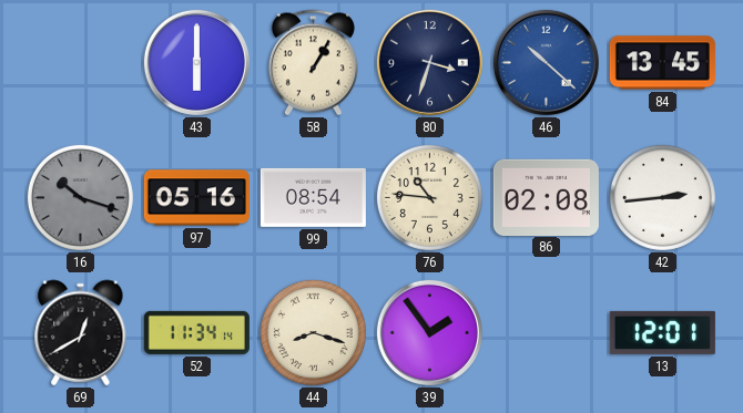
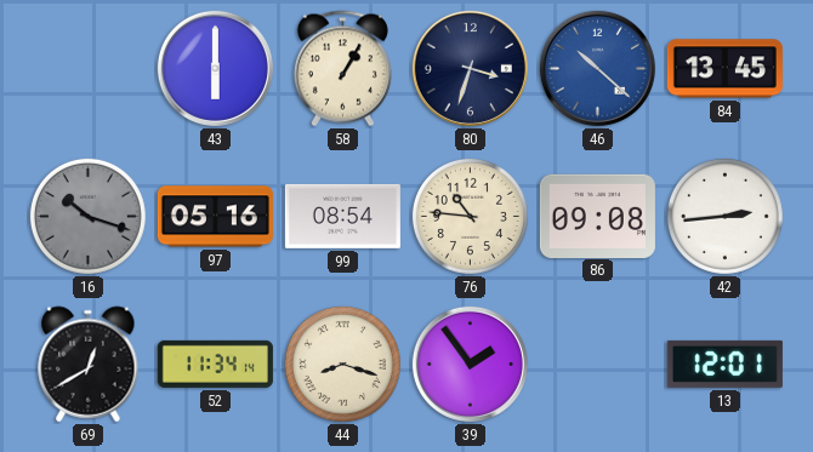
86: 02:08 -> 09:08
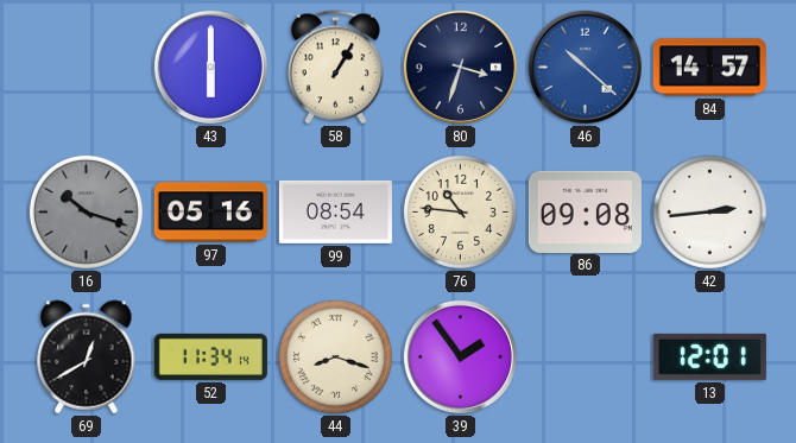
84: 13:45 -> 14:57
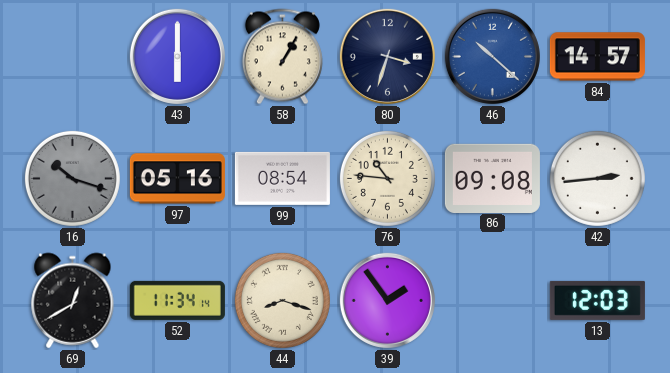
13: 12:01 -> 12:03
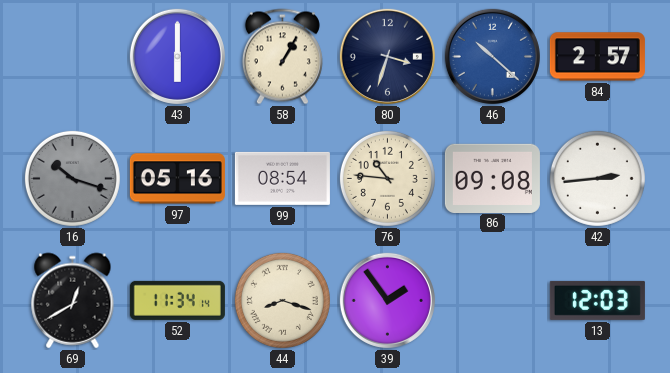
84: 14:57 -> 2:57
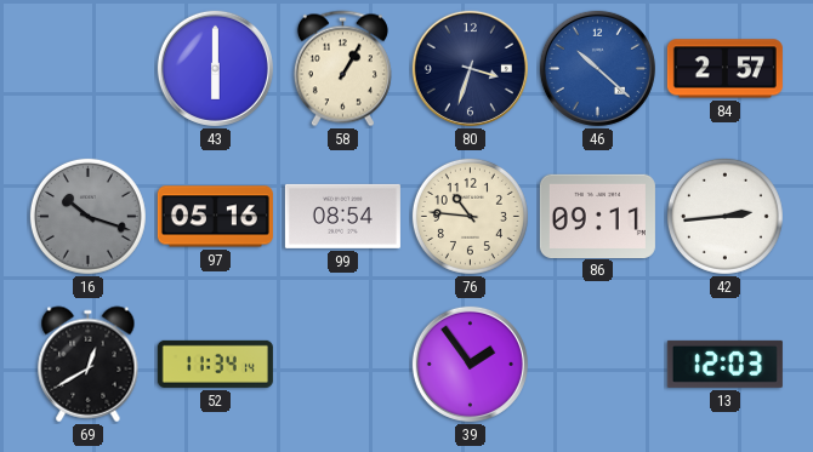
86: 09:08 -> 09:11
44: 8:18 -> none
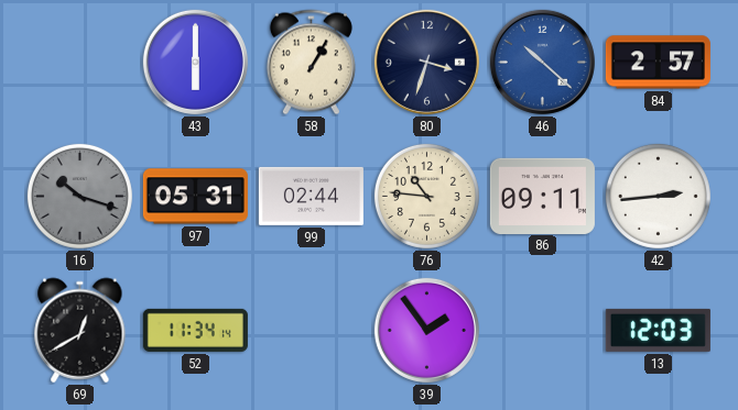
97: 05:16 -> 05:31
99: 08:54 -> 02:44
